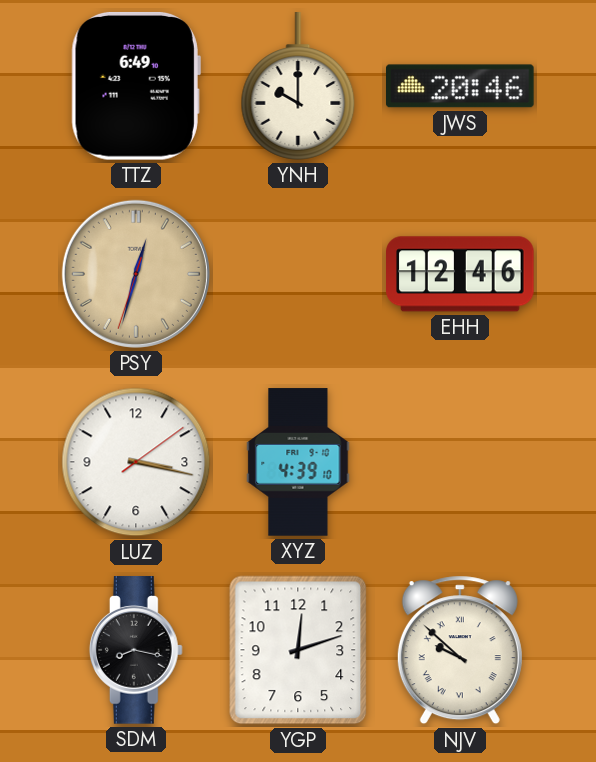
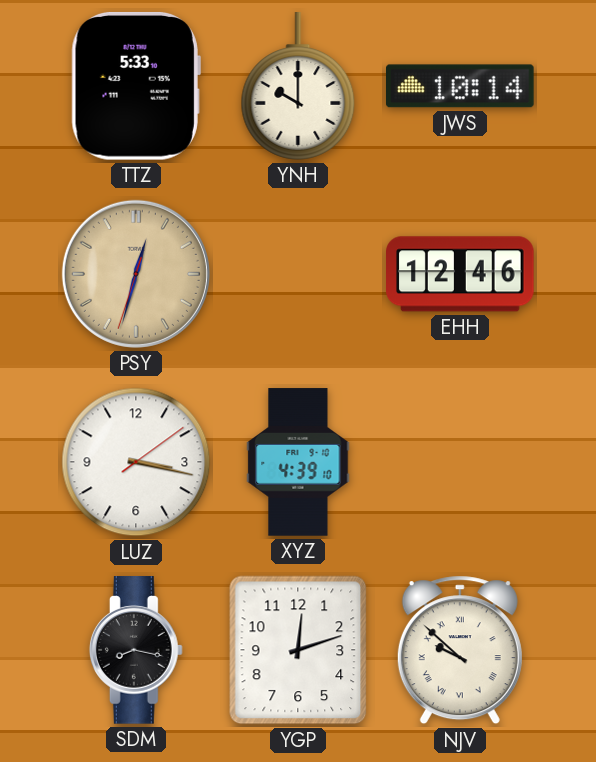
TTZ: 6:49 -> 5:33
JWS: 20:46 -> 10:14
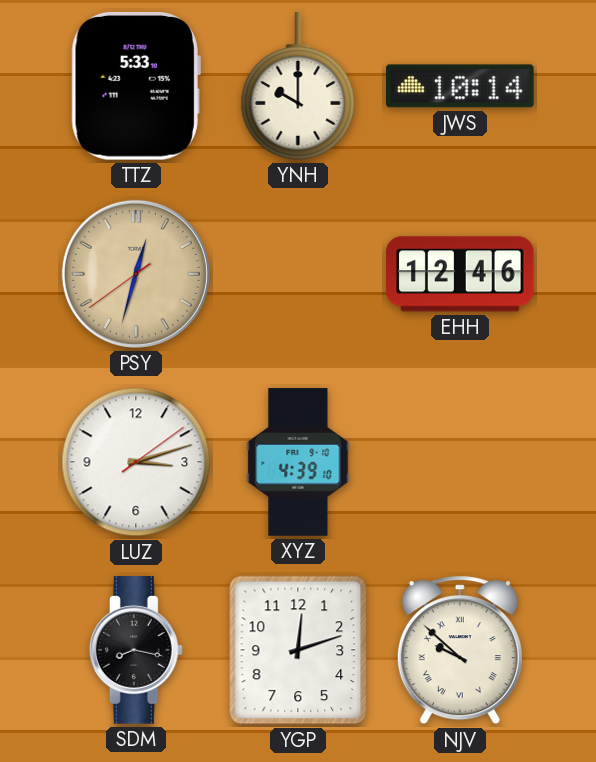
PSY: 12:32:33 -> 12:32:39
LUZ: 3:17 -> 3:12
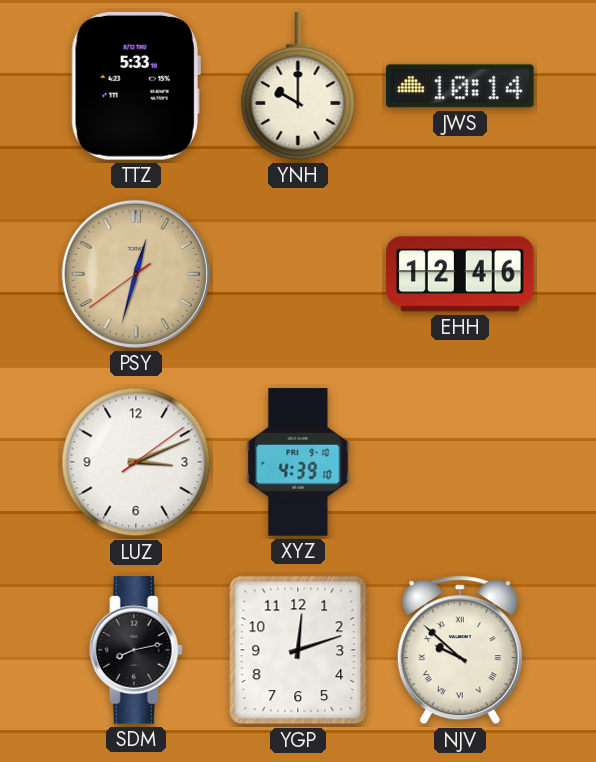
LUZ: 3:12 -> 3:11
SDM: 8:17 -> 8:13
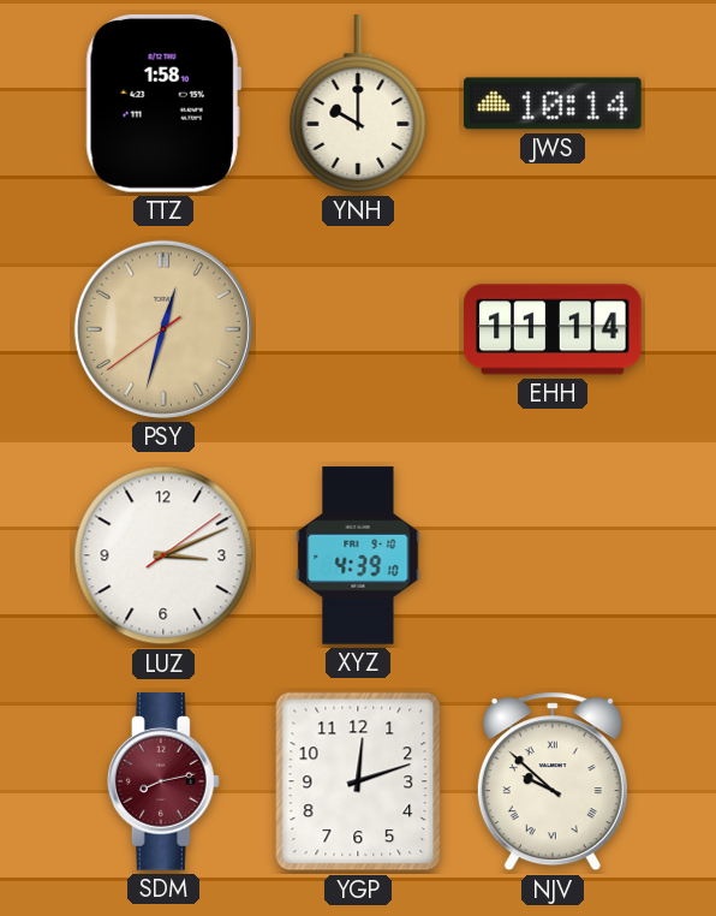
TTZ: 5:33 -> 1:58
EHH: 12:46 -> 11:14
SDM dial: black -> burgundy
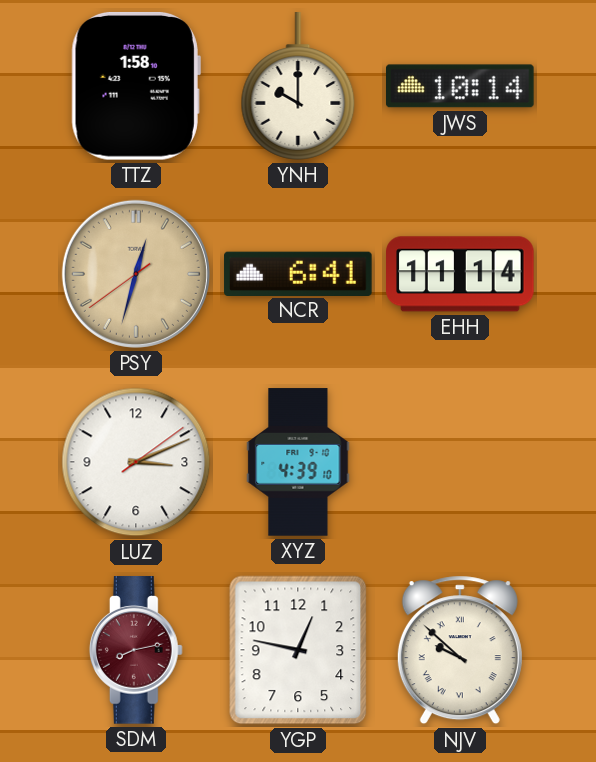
NCR: none -> 6:41
YGP: 12:12 -> 12:47
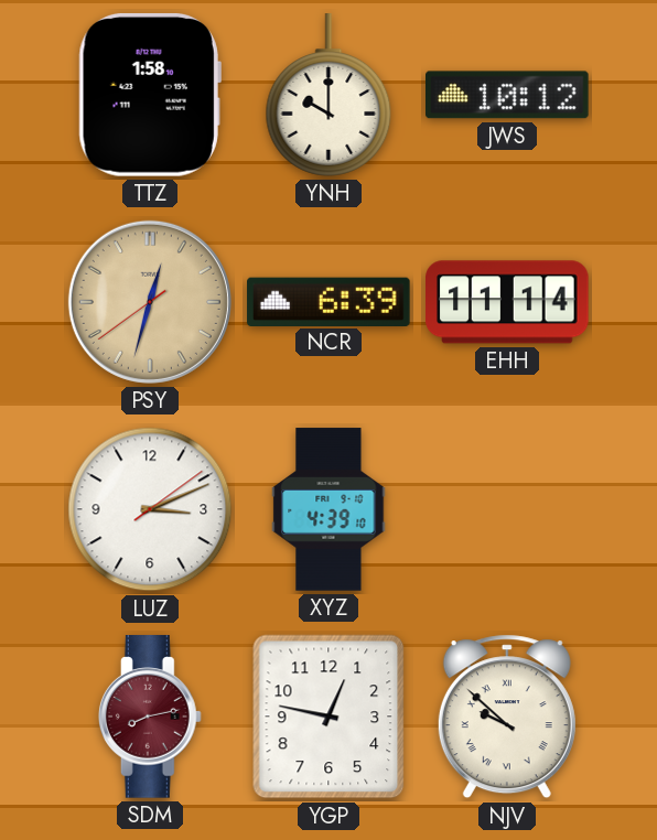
JWS: 10:14 -> 10:12
NCR: 6:41 -> 6:39
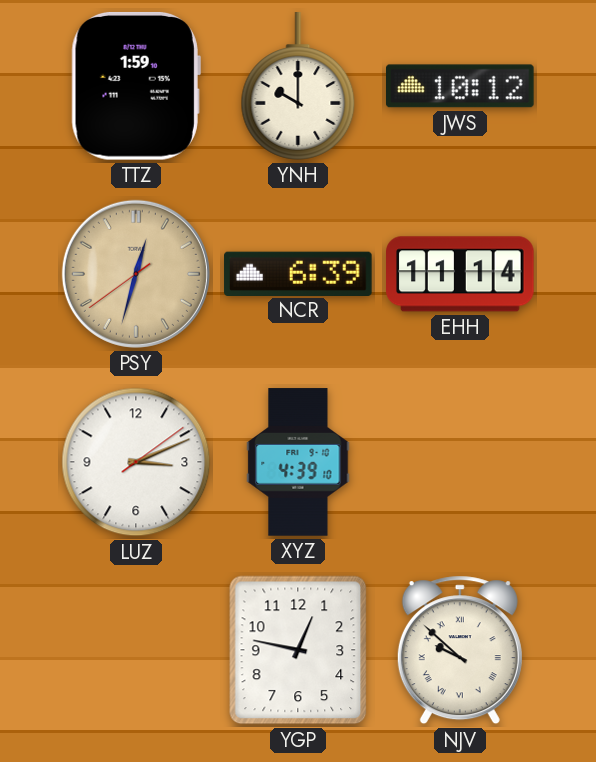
TTZ: 1:58 -> 1:59
SDM: 8:13 -> none
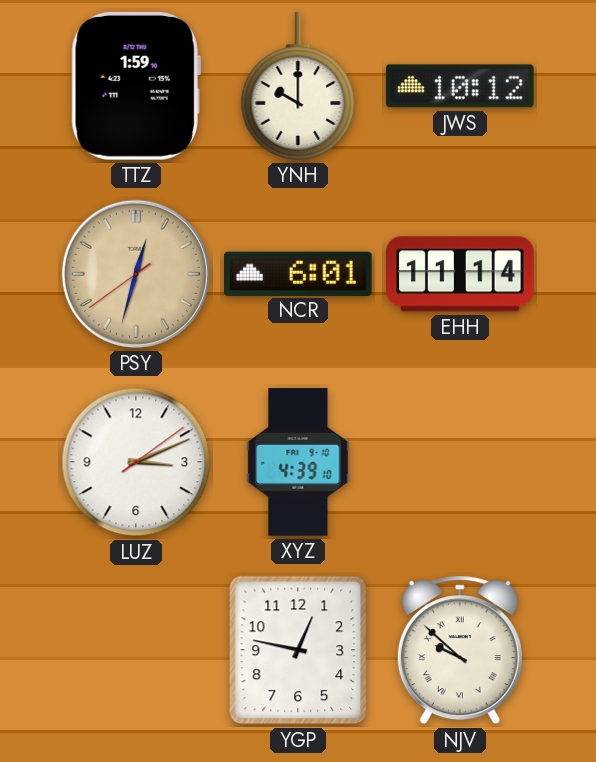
NCR: 6:39 -> 6:01
